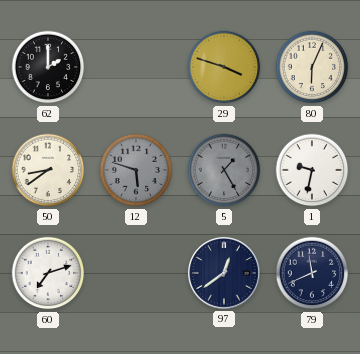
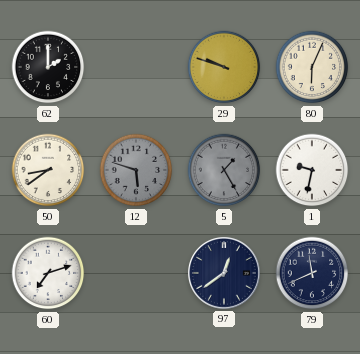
29: 3:48 -> 9:48
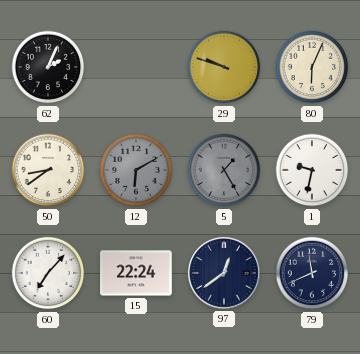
62: 2:00 -> 2:04
12: 5:48 -> 6:10
60: 7:12 -> 7:07
15: none -> 22:24
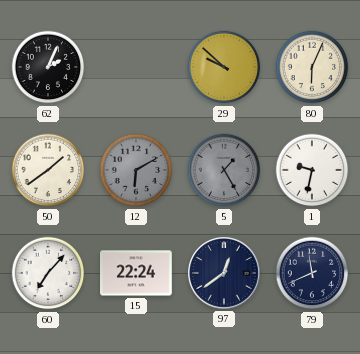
29: 9:48 -> 9:52
50: 8:39 -> 1:39
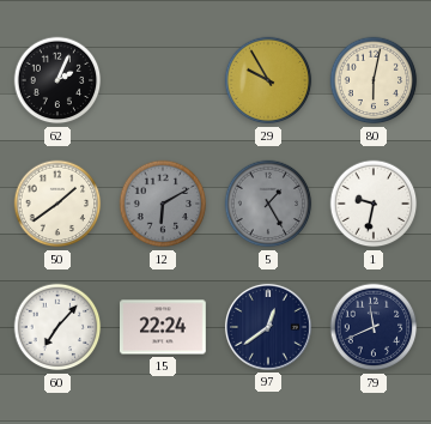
29: 9:52 -> 9:55
80: 6:04 -> 6:02
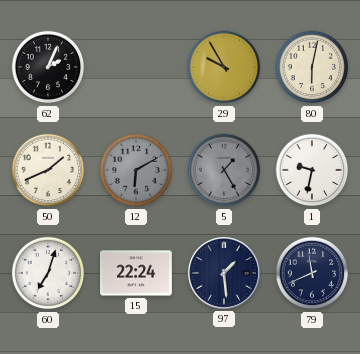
50: 1:39 -> 1:41
60: 7:07 -> 7:03
97: 12:39 -> 1:29
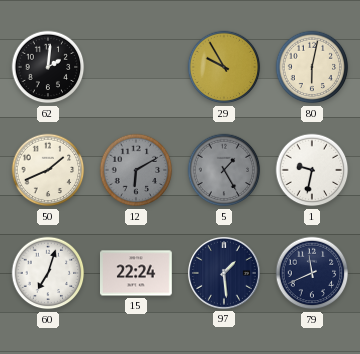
62: 2:04 -> 2:01
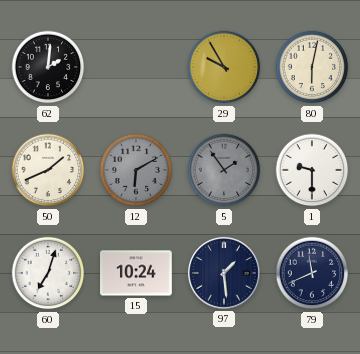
5: 1:25 -> 1:54
1: 9:32 -> 9:30
15: 22:24 -> 10:24
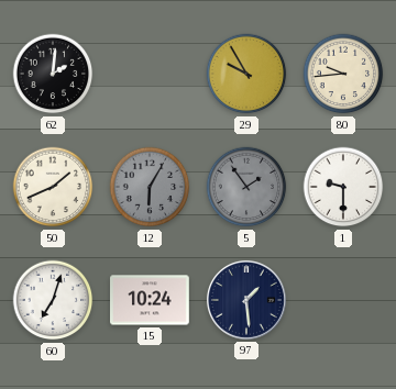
80: 6:02 -> 9:44
12: 6:10 -> 6:05
79: 11:41 -> none
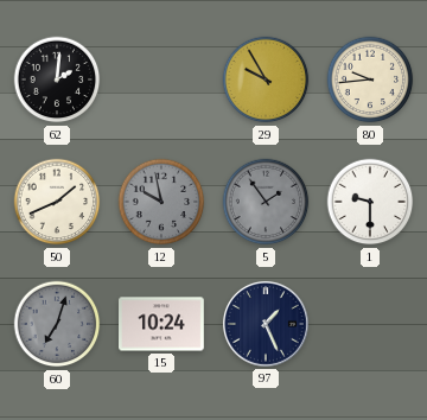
12: 6:05 -> 9:58
60 dial: white -> grey
97: 1:29 -> 1:26
